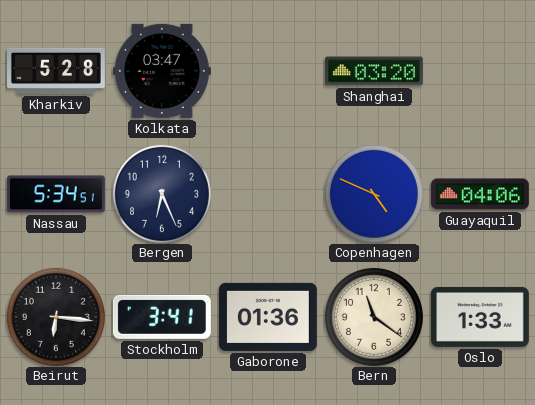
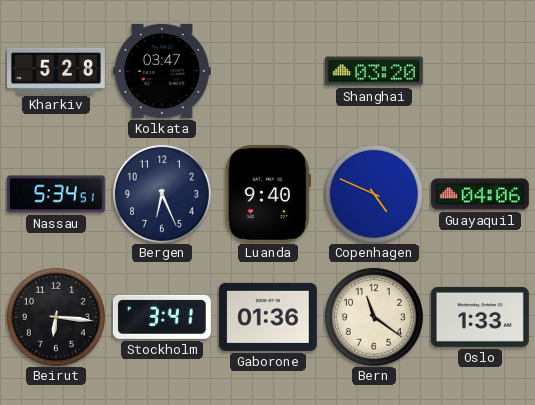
Luanda: none -> 9:40
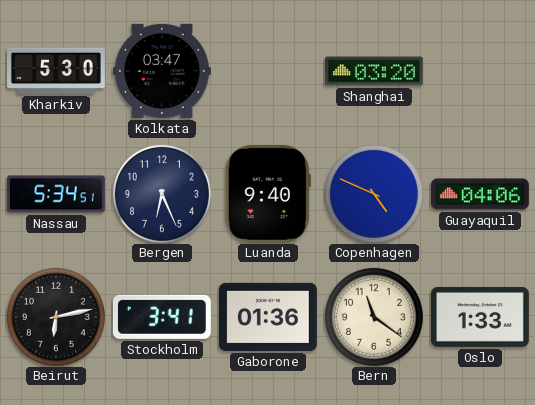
Kharkiv: 5:28 -> 5:30
Beirut: 6:16 -> 6:13
